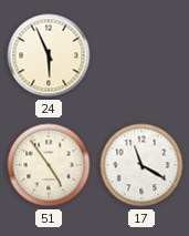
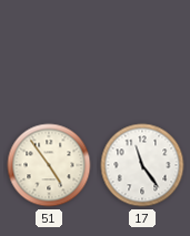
24: 5:56 -> none
17: 11:20 -> 11:24
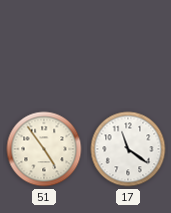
17: 11:24 -> 11:21
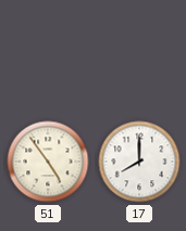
17: 11:21 -> 8:00
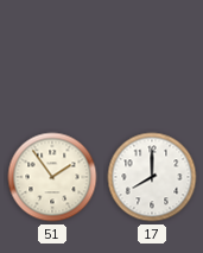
51: 4:54 -> 1:54
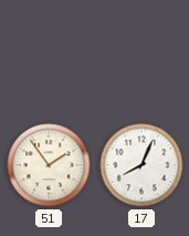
17: 8:00 -> 8:04
